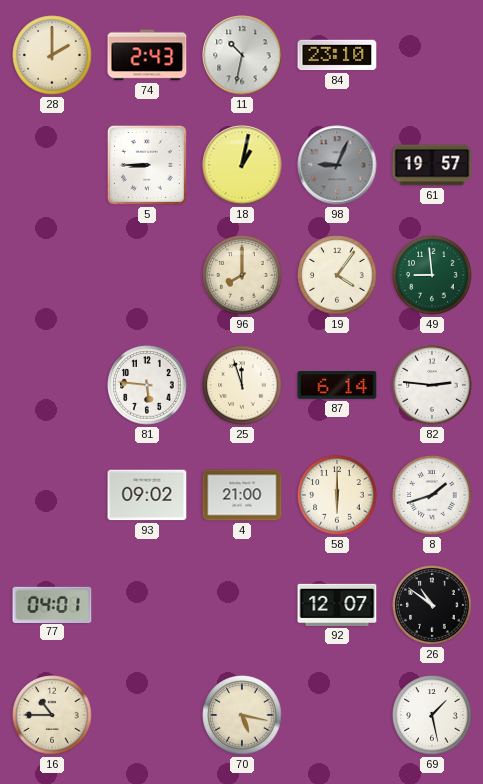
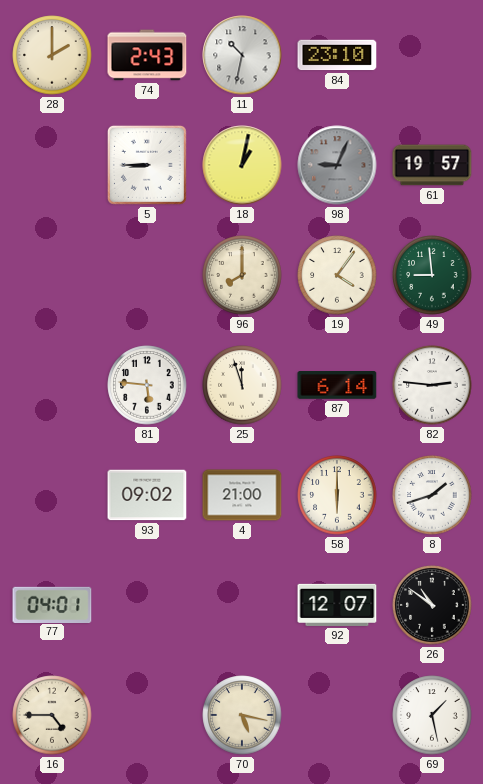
16: 10:45 -> 4:45
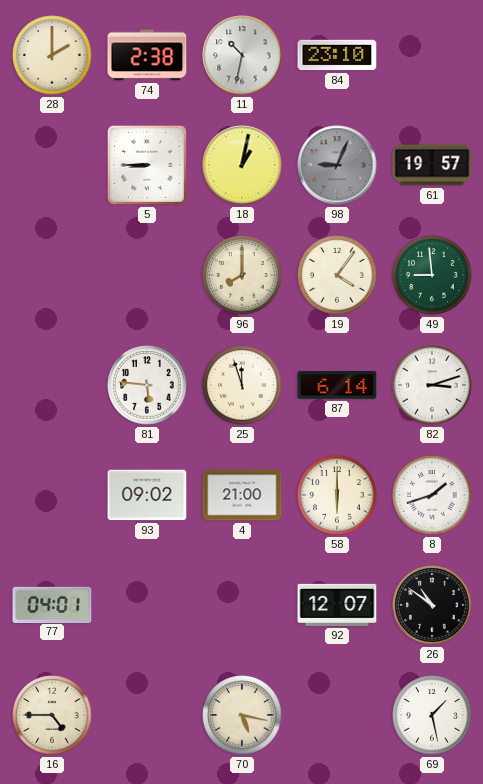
74: 2:43 -> 2:38
82: 2:46 -> 3:12
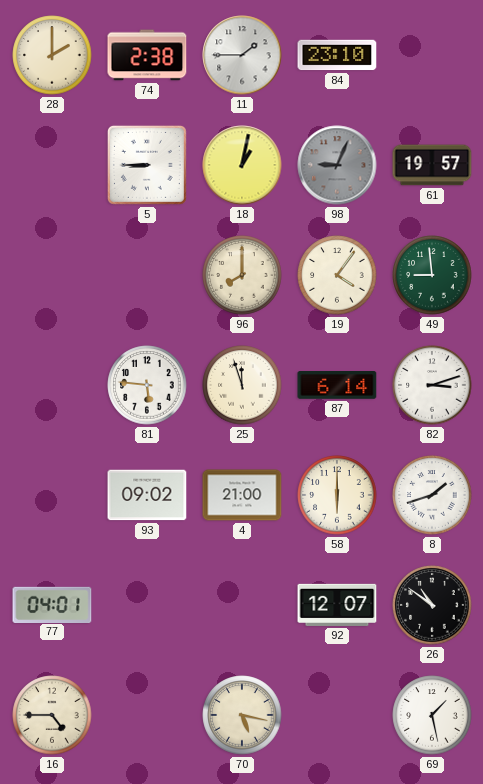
11: 10:32 -> 1:45
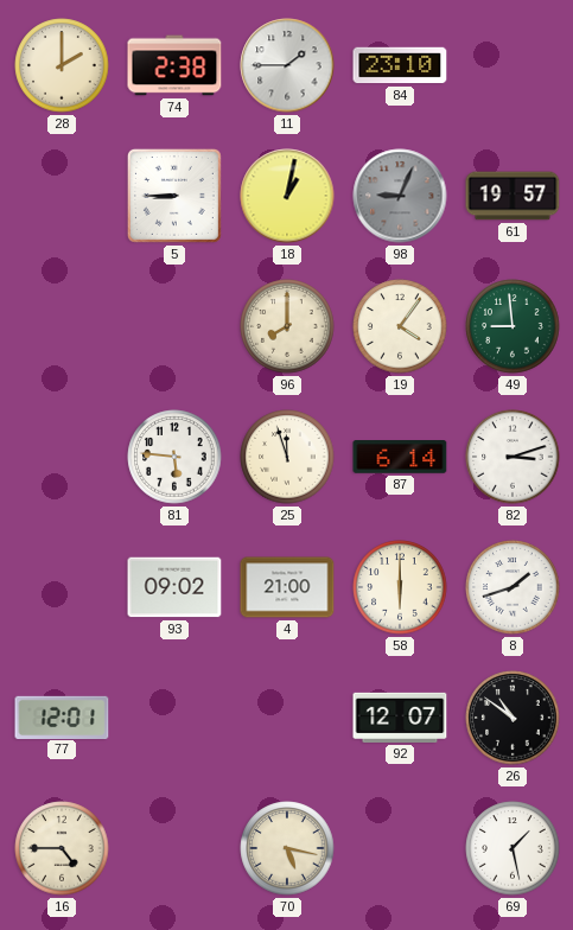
77: 04:01 -> 12:01
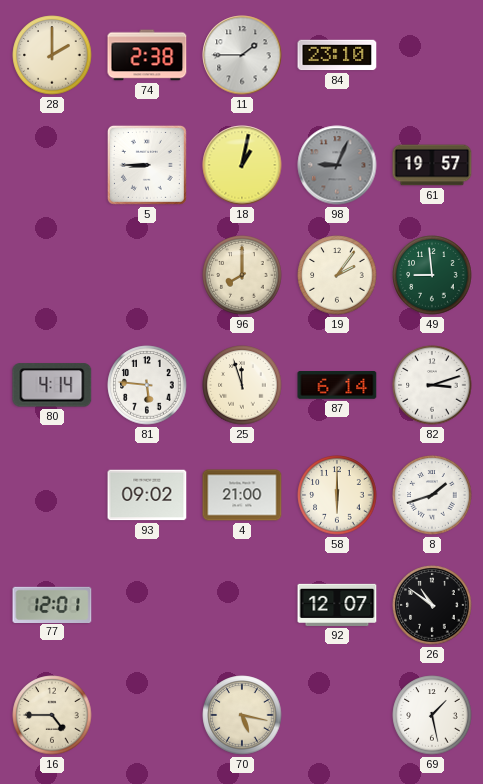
19: 4:06 -> 2:06
80: none -> 4:14
